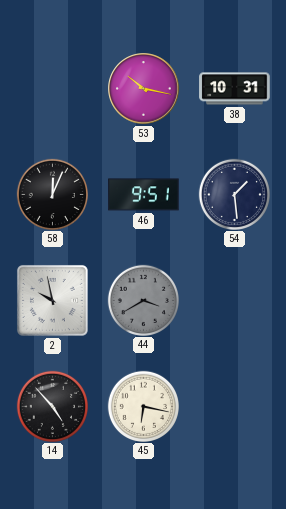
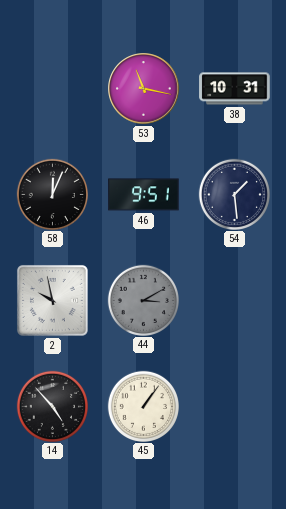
53: 10:17 -> 11:17
44: 3:40 -> 3:10
45: 6:17 -> 1:06
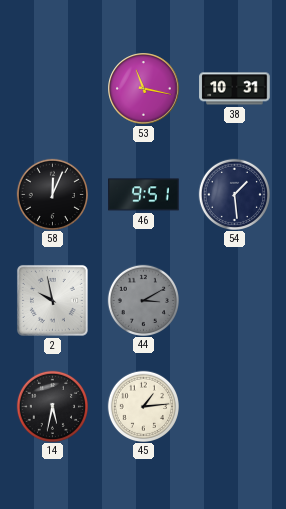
14: 4:53 -> 5:32
45: 1:06 -> 1:14
